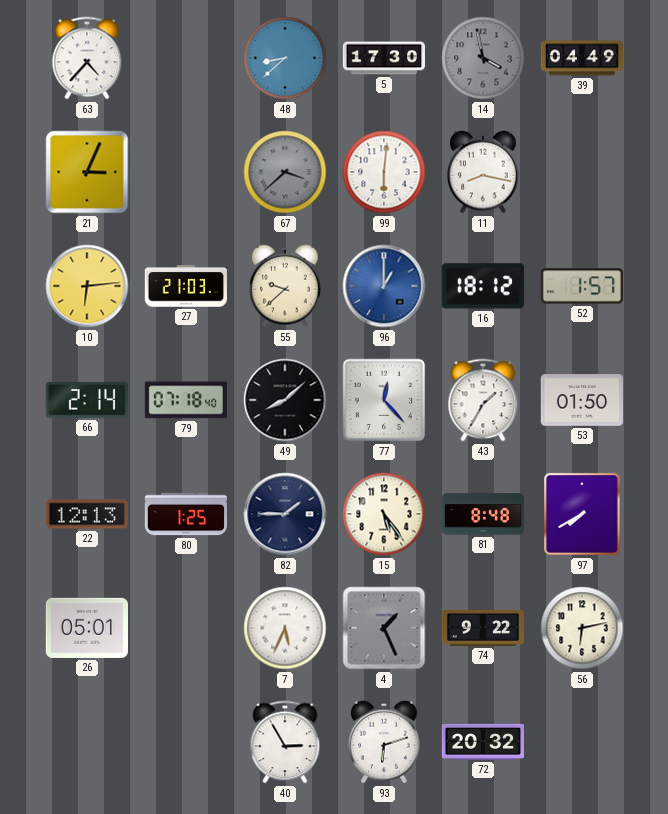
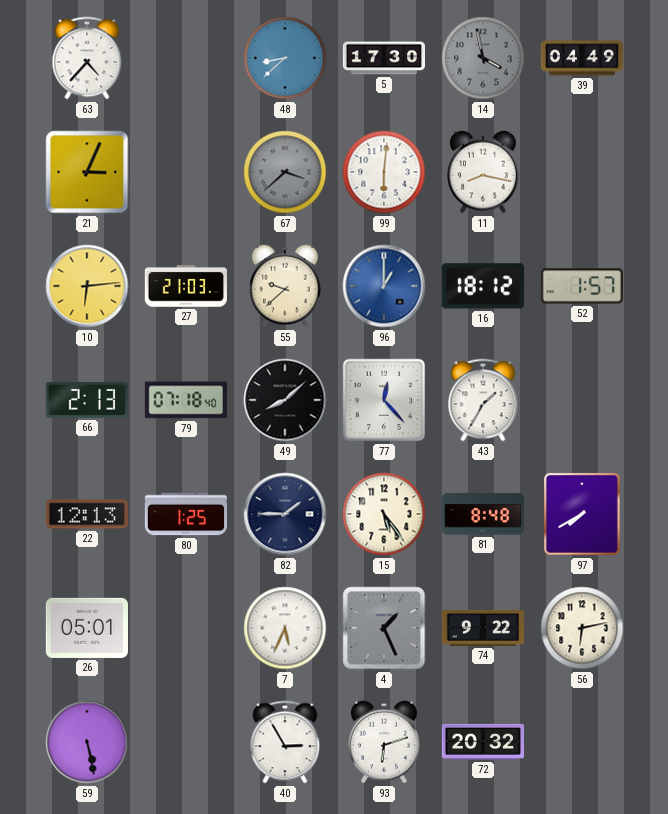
66: 2:14 -> 2:13
53: 01:50 -> none
59: none -> 5:28
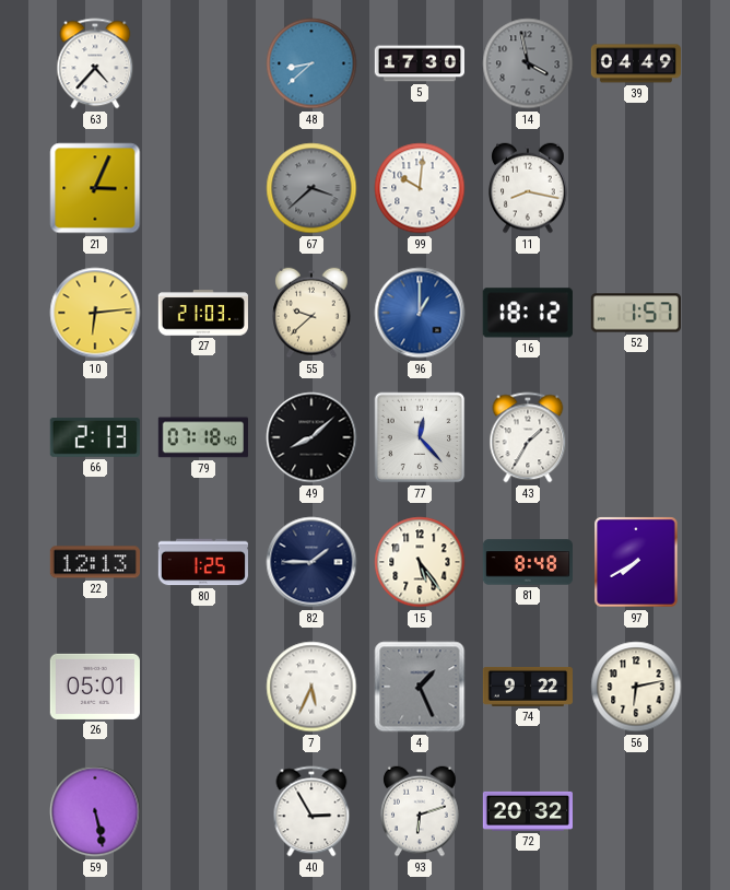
99: 6:01 -> 10:01
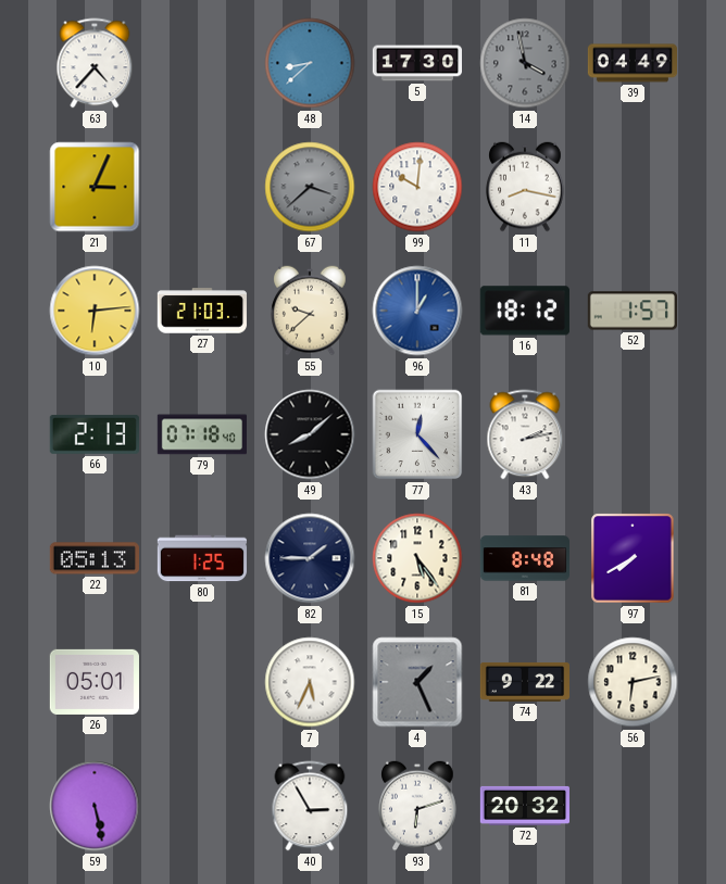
43: 1:35 -> 2:13
22: 12:13 -> 05:13
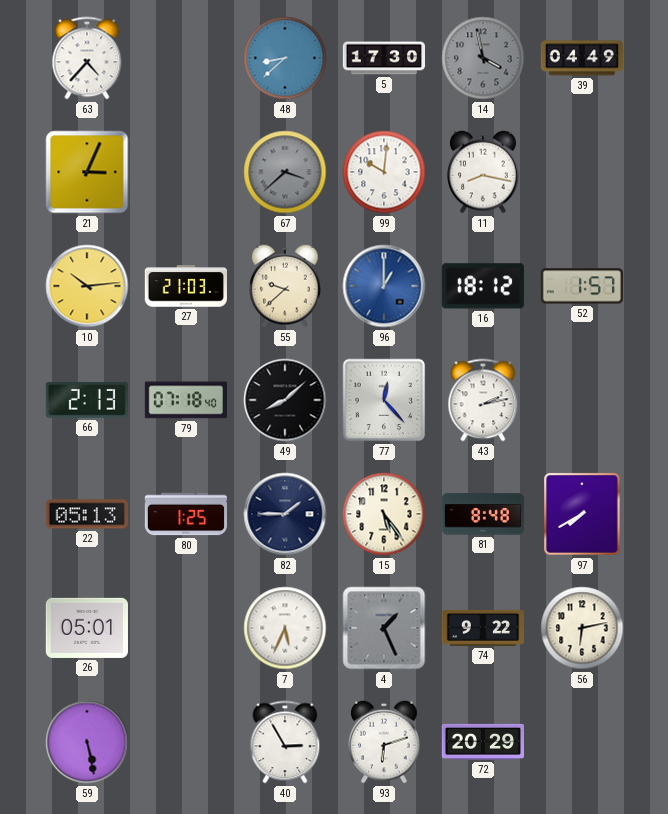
10: 6:14 -> 10:14
72: 20:32 -> 20:29
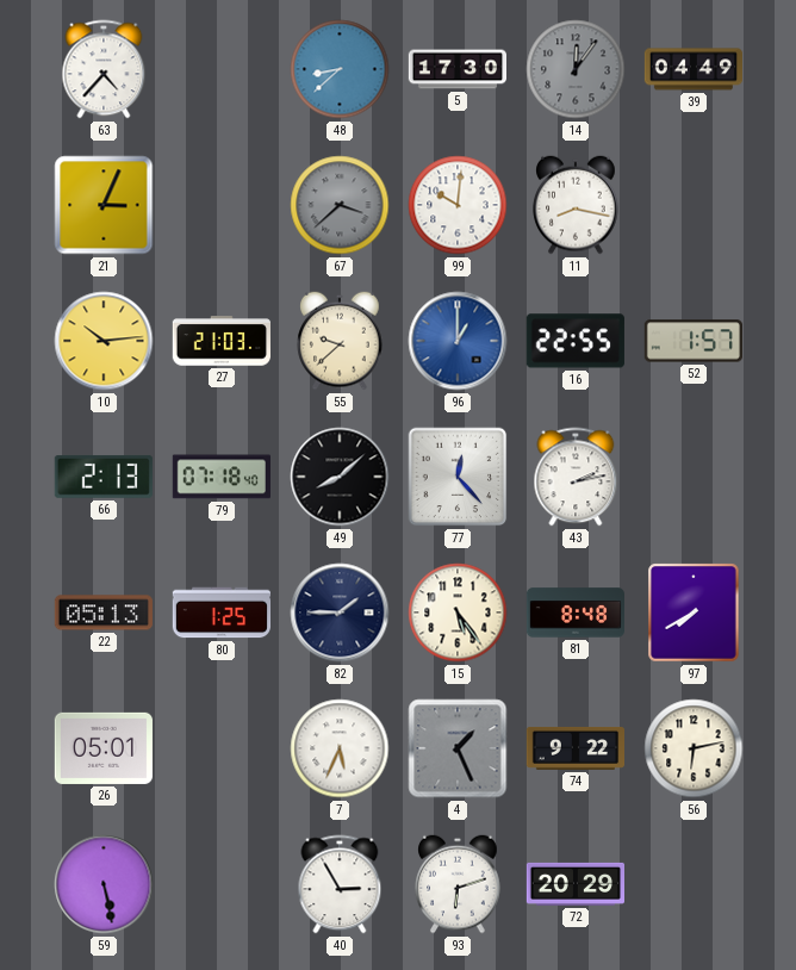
14: 3:58 -> 12:06
16: 18:12 -> 22:55
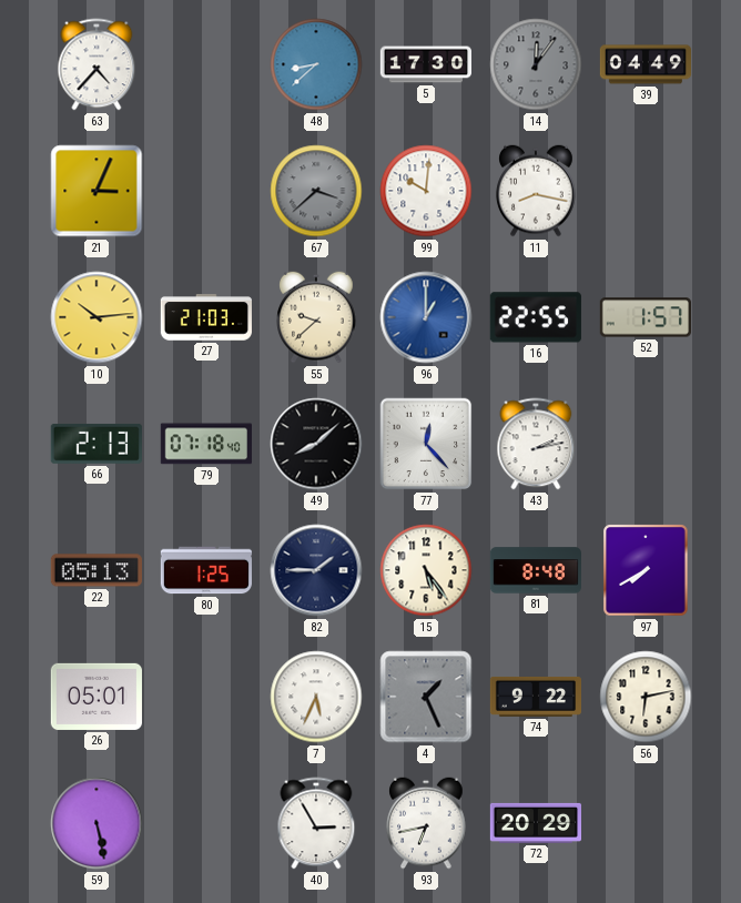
93: 6:12 -> 6:43
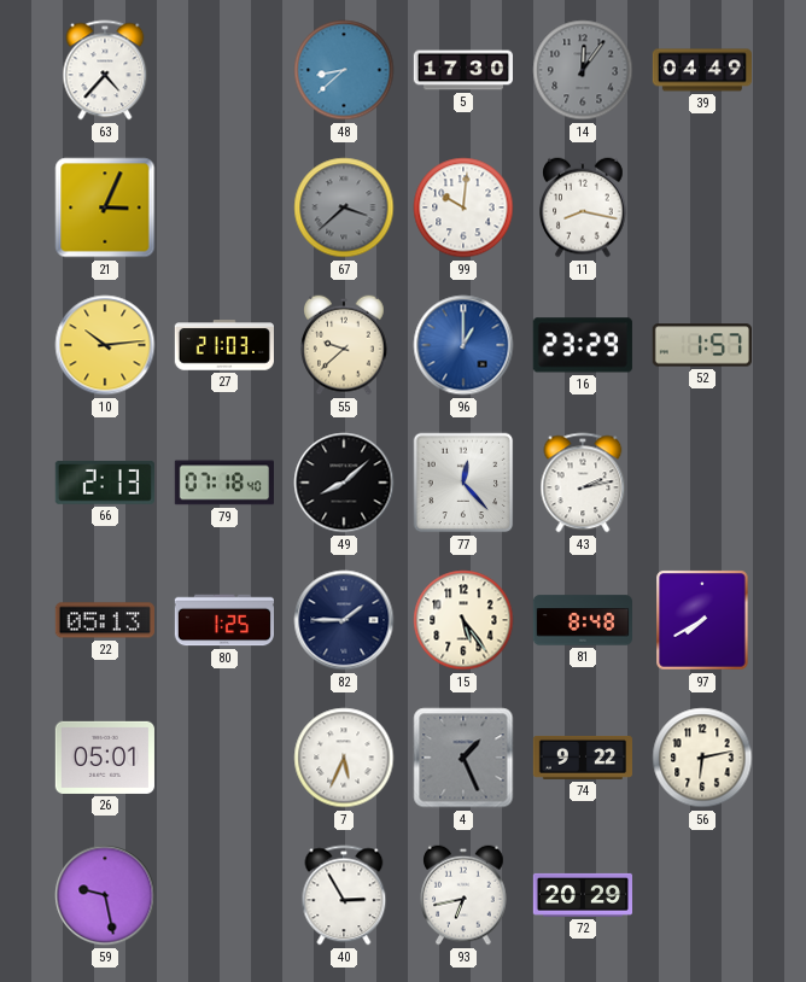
16: 22:55 -> 23:29
59: 5:28 -> 9:28
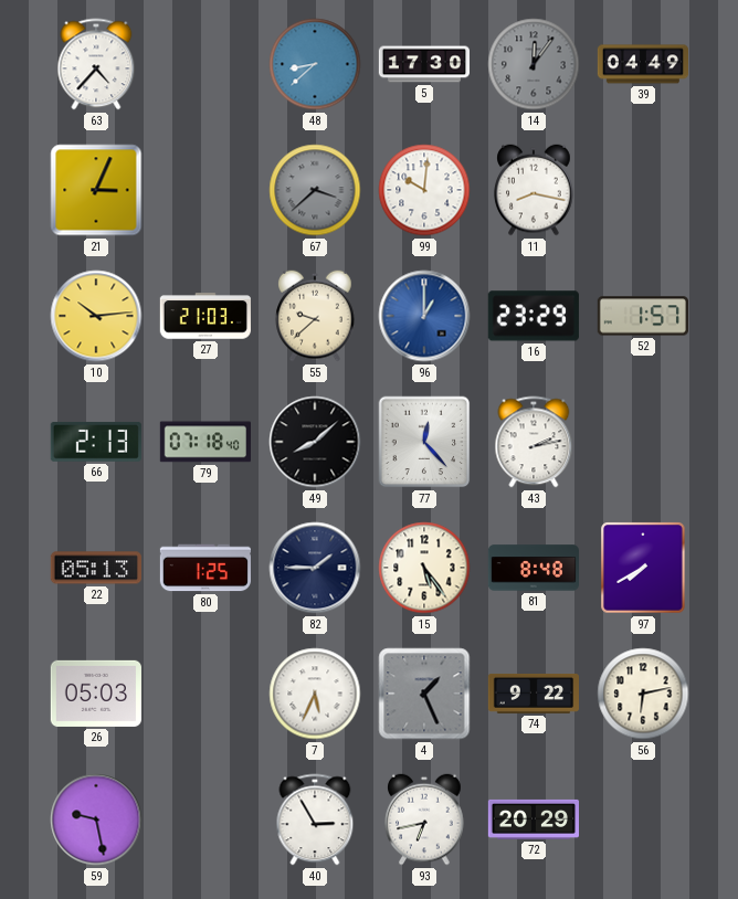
26: 05:01 -> 05:03
